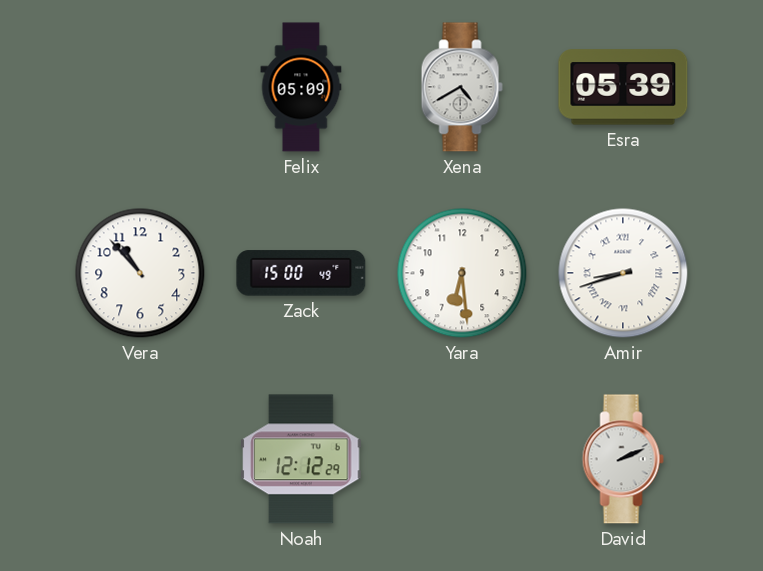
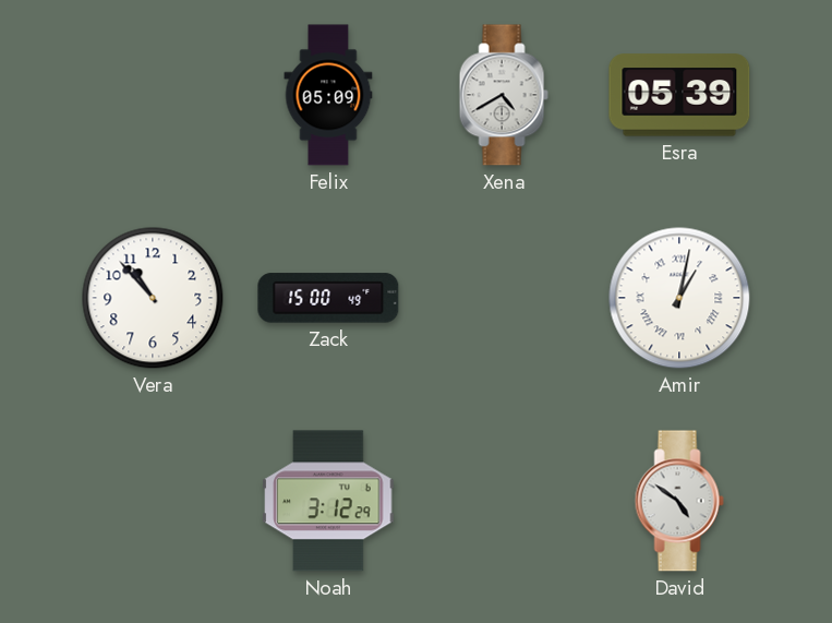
Yara: 6:29 -> none
Amir: 8:42 -> 1:02
Noah: 12:12 -> 3:12
David: 2:11 -> 4:51
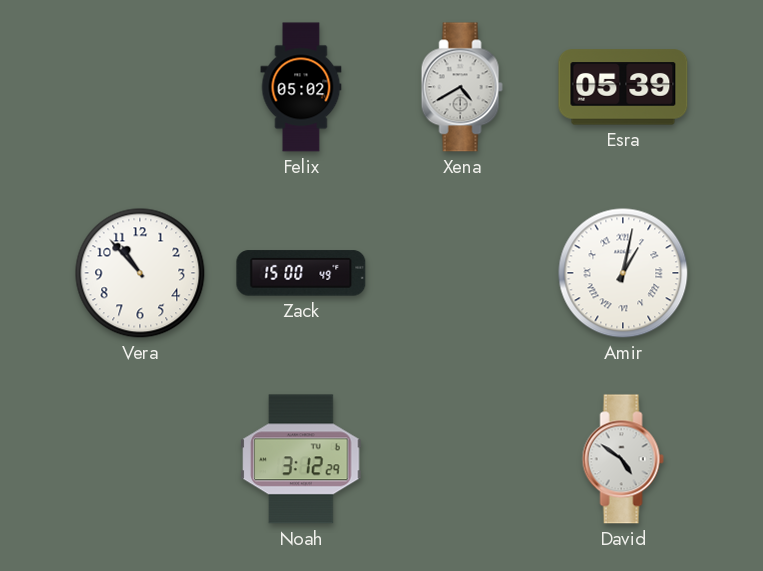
Felix: 05:09 -> 05:02
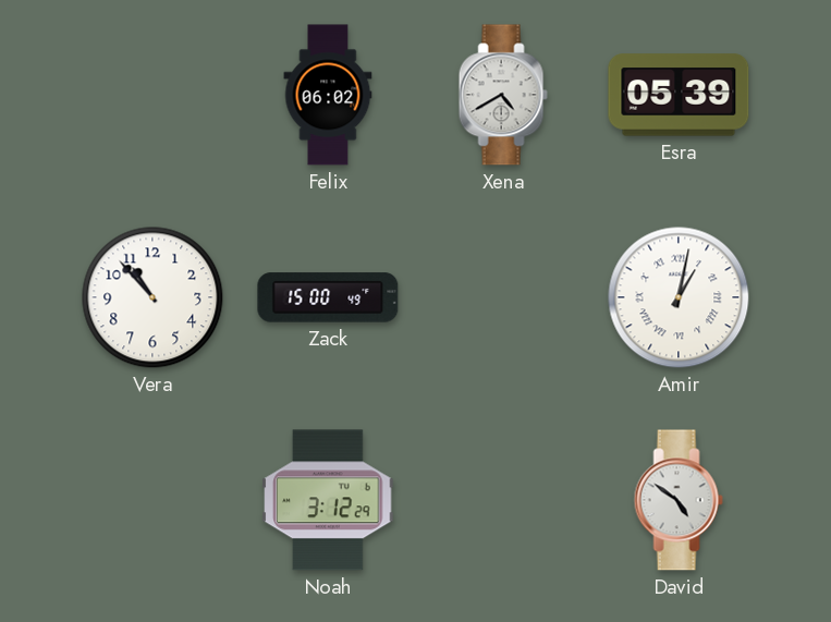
Felix: 05:02 -> 06:02
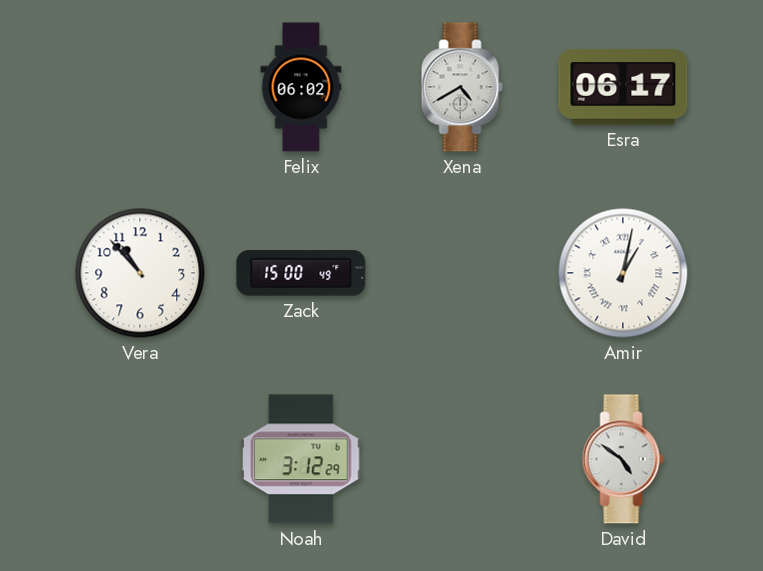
Esra: 05:39 -> 06:17
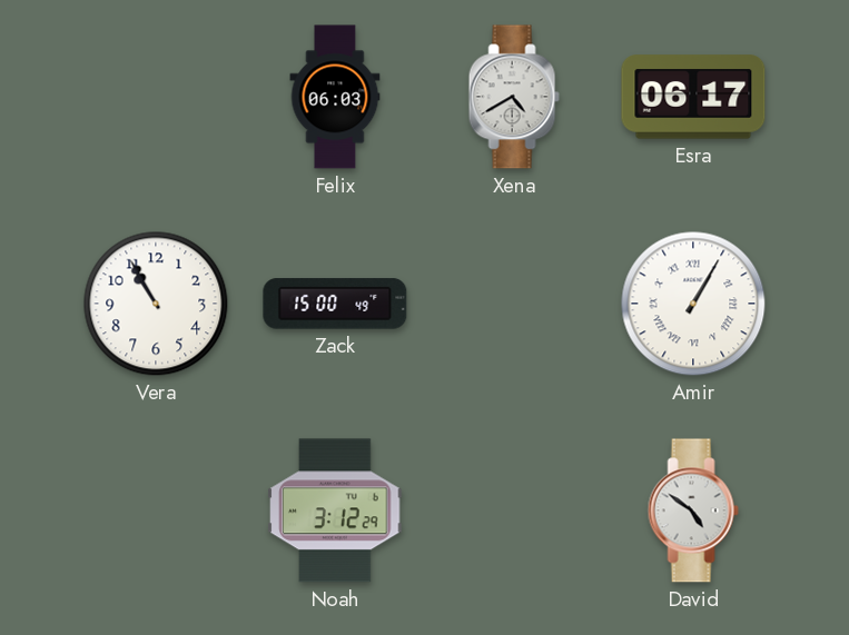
Felix: 06:02 -> 06:03
Vera: 10:53 -> 10:55
Amir: 1:02 -> 1:05
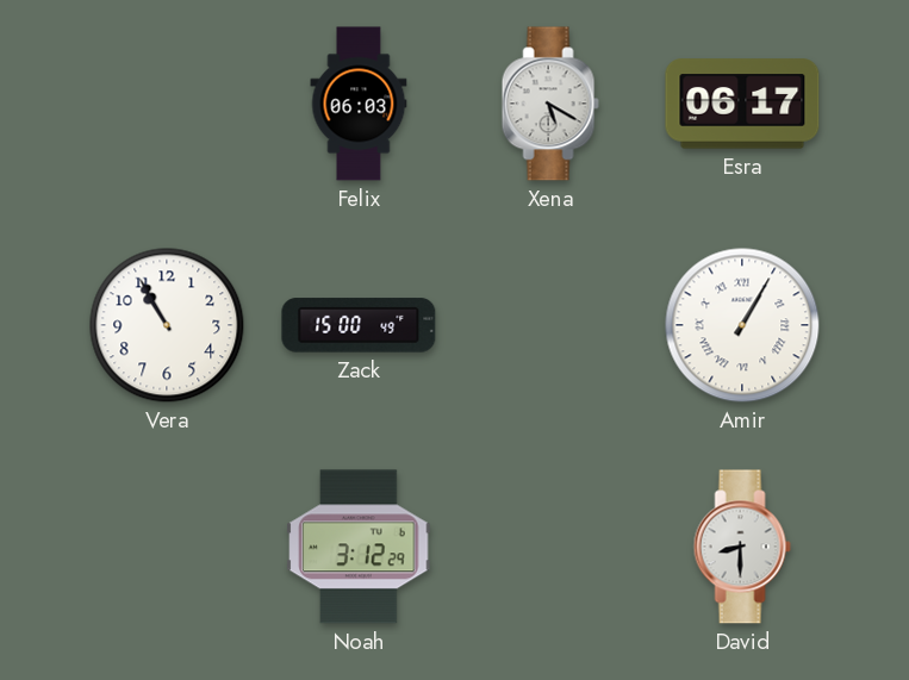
Xena: 4:40 -> 5:20
David: 4:51 -> 8:30
